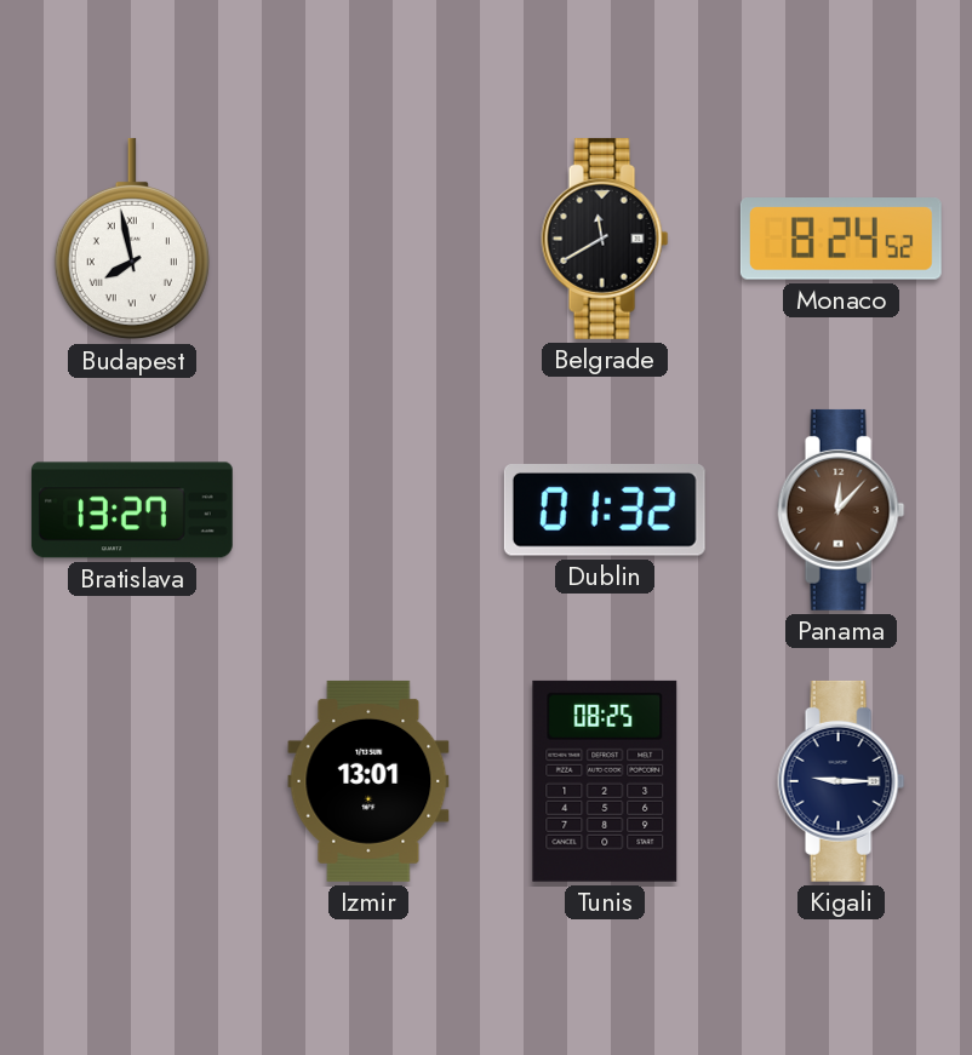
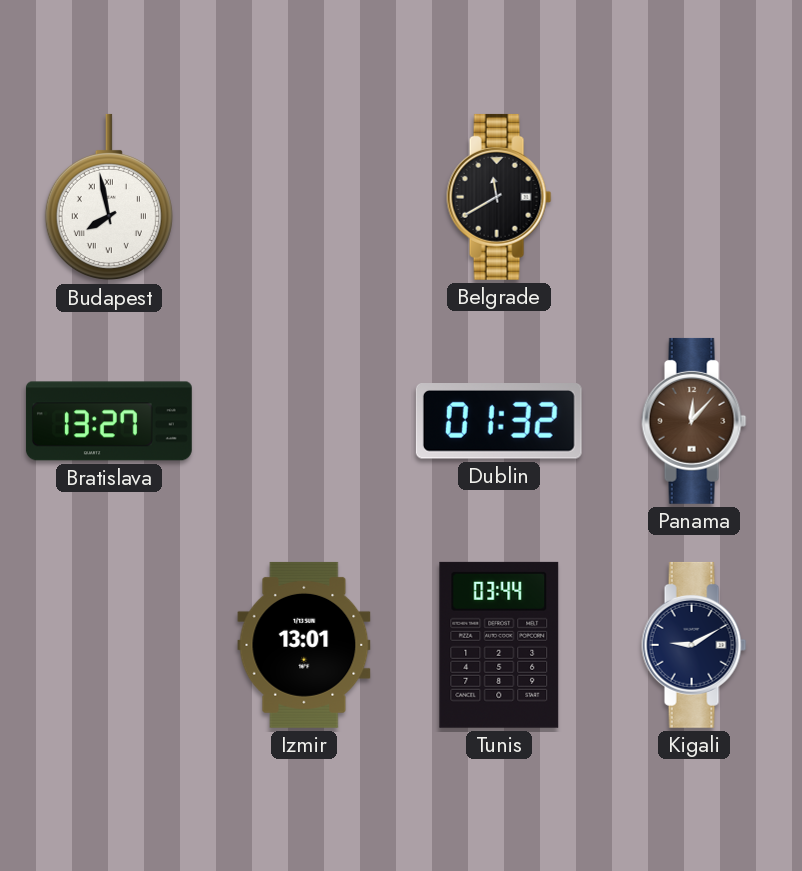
Monaco: 8:24 -> none
Tunis: 08:25 -> 03:44
Kigali: 9:15 -> 9:10
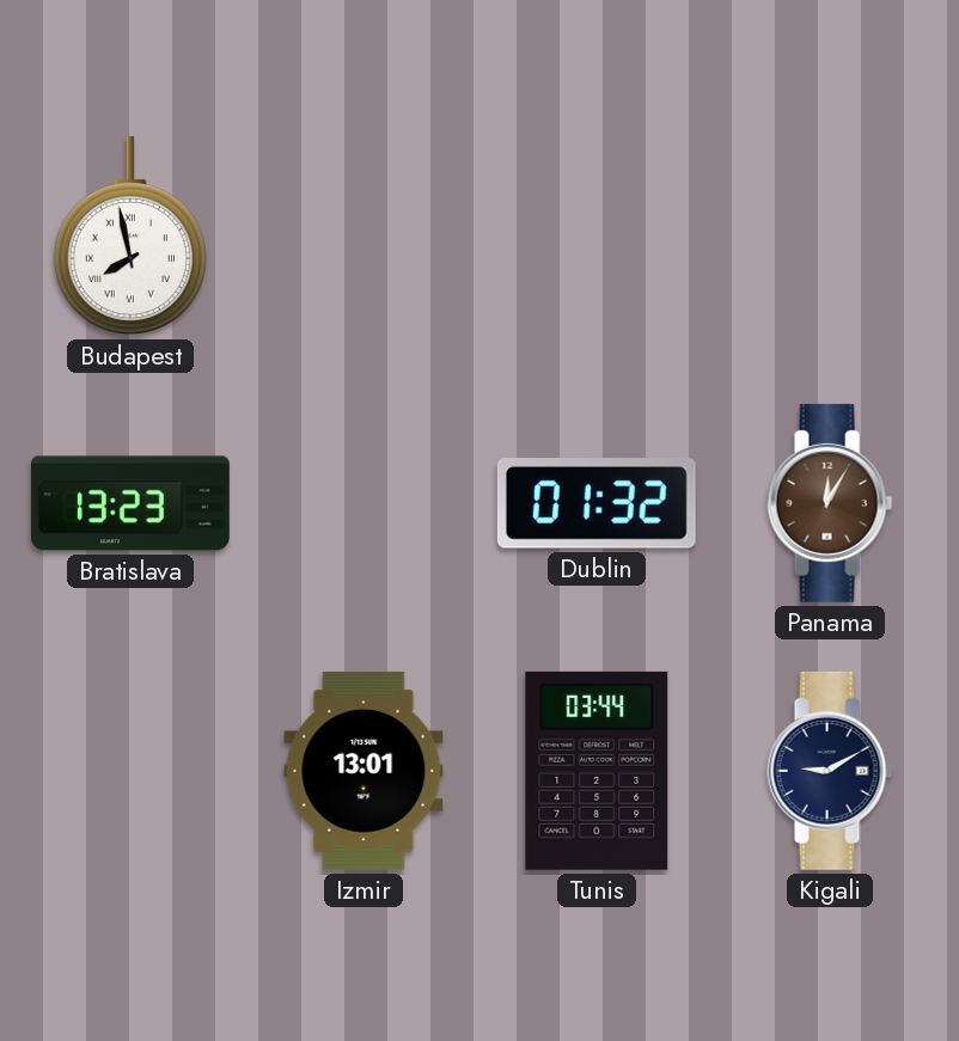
Belgrade: 11:40 -> none
Bratislava: 13:27 -> 13:23
Panama: 12:07 -> 12:05
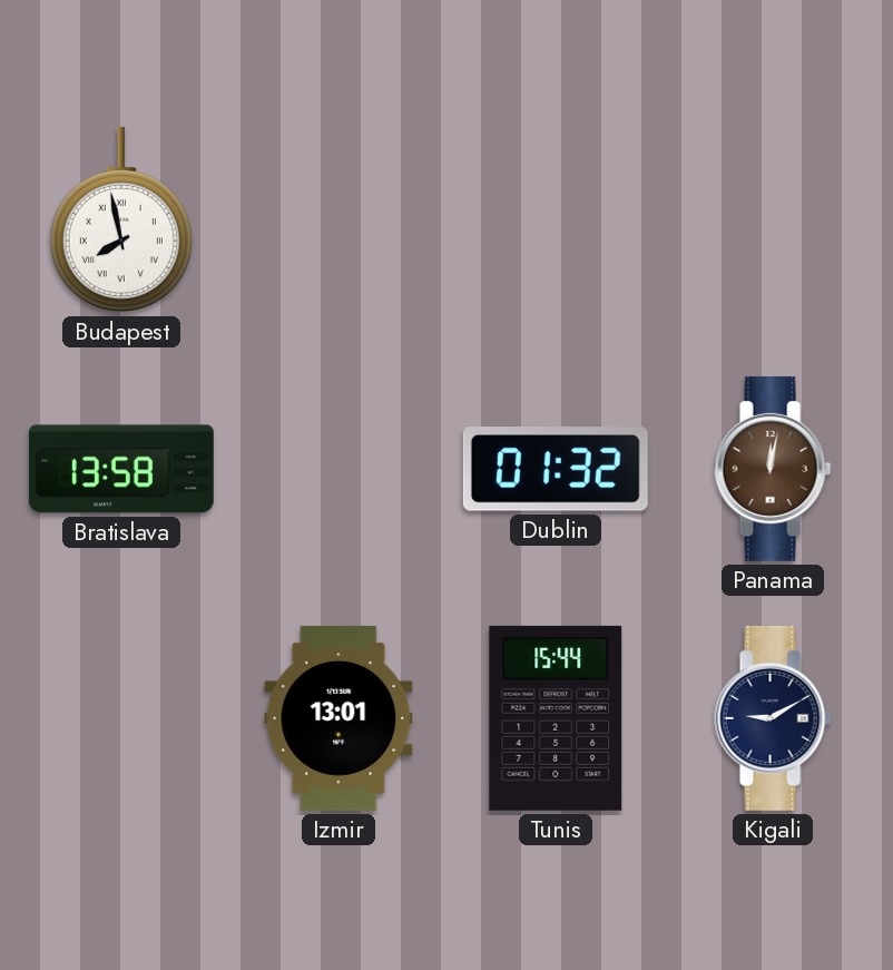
Bratislava: 13:23 -> 13:58
Panama: 12:05 -> 12:02
Tunis: 03:44 -> 15:44
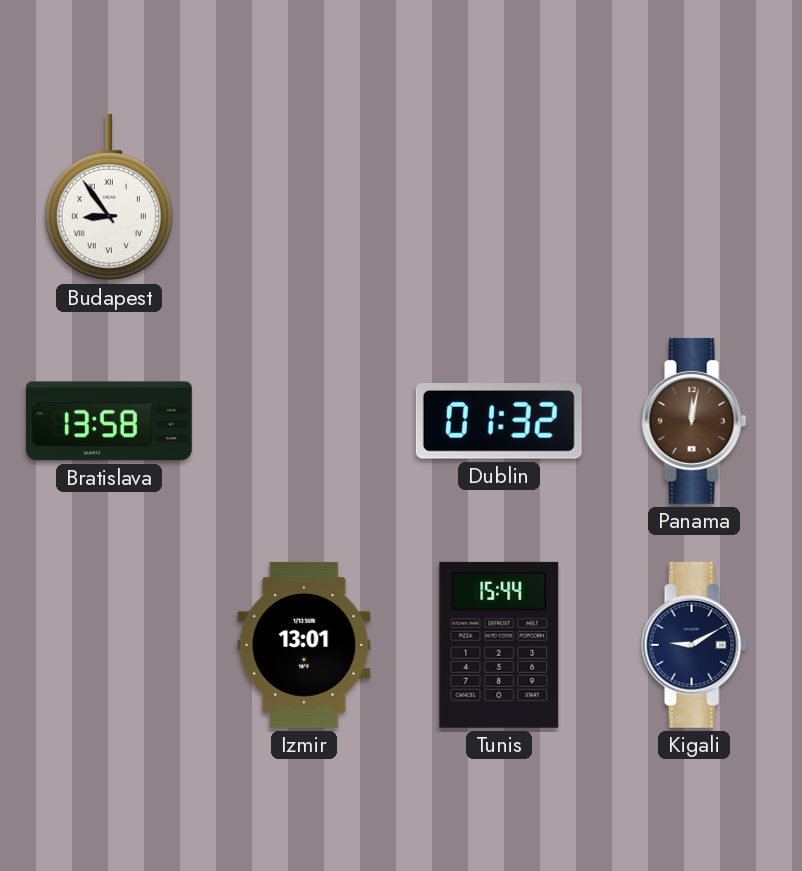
Budapest: 7:58 -> 8:54
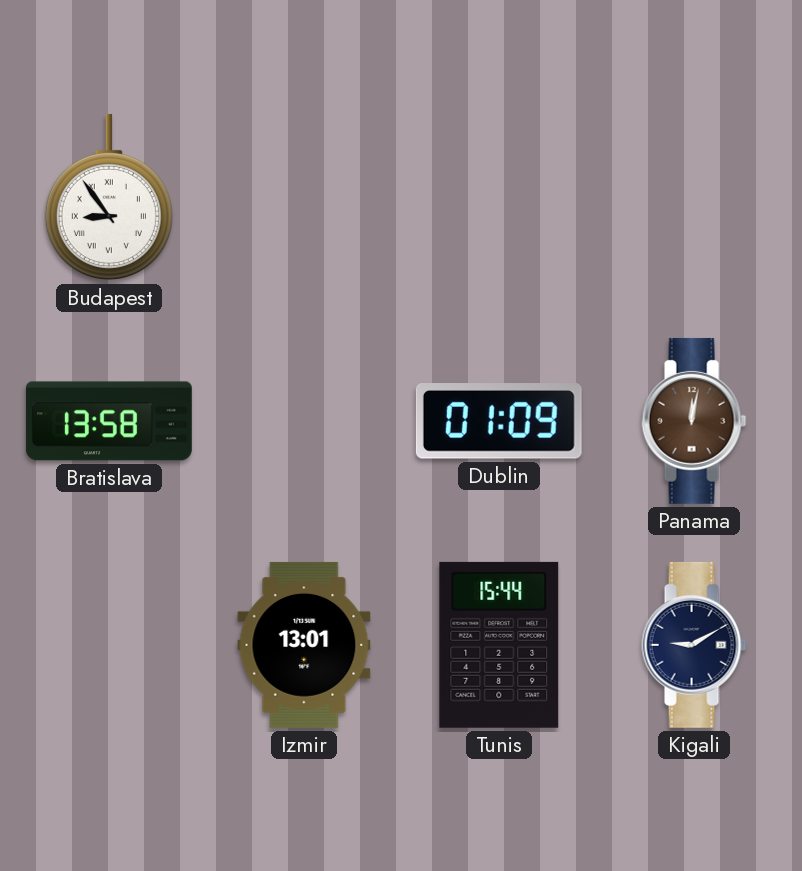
Dublin: 01:32 -> 01:09
